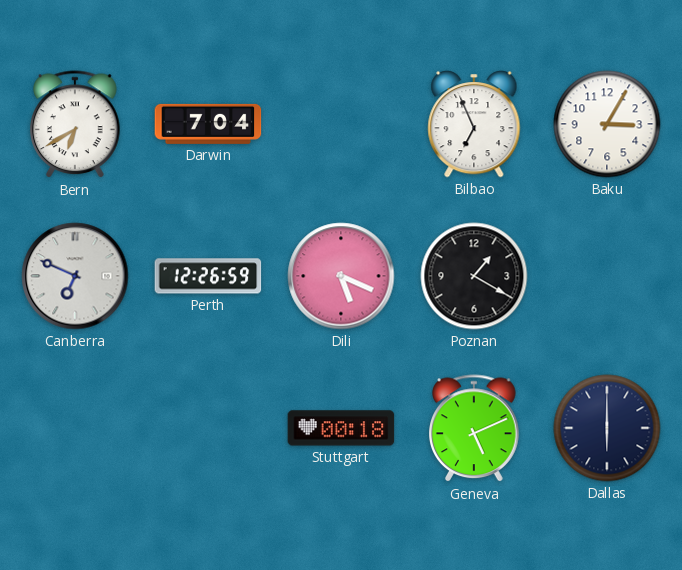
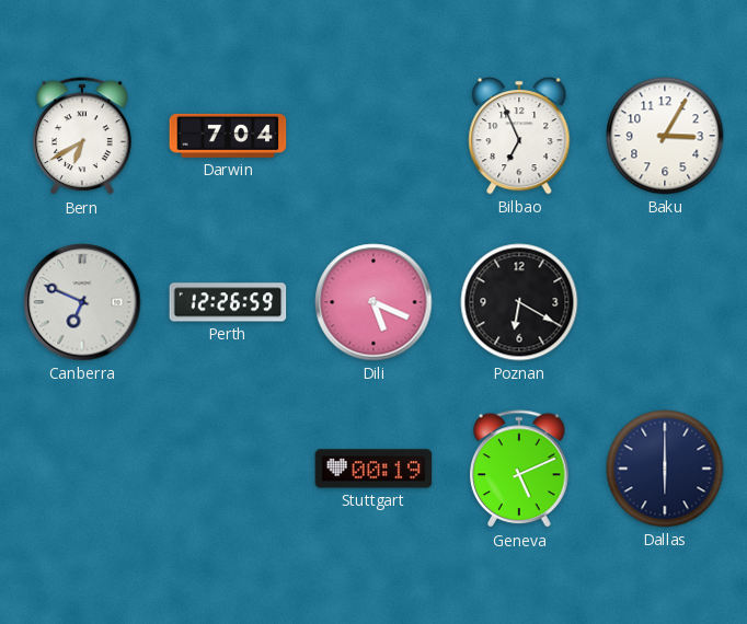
Poznan: 1:20 -> 6:20
Stuttgart: 00:18 -> 00:19
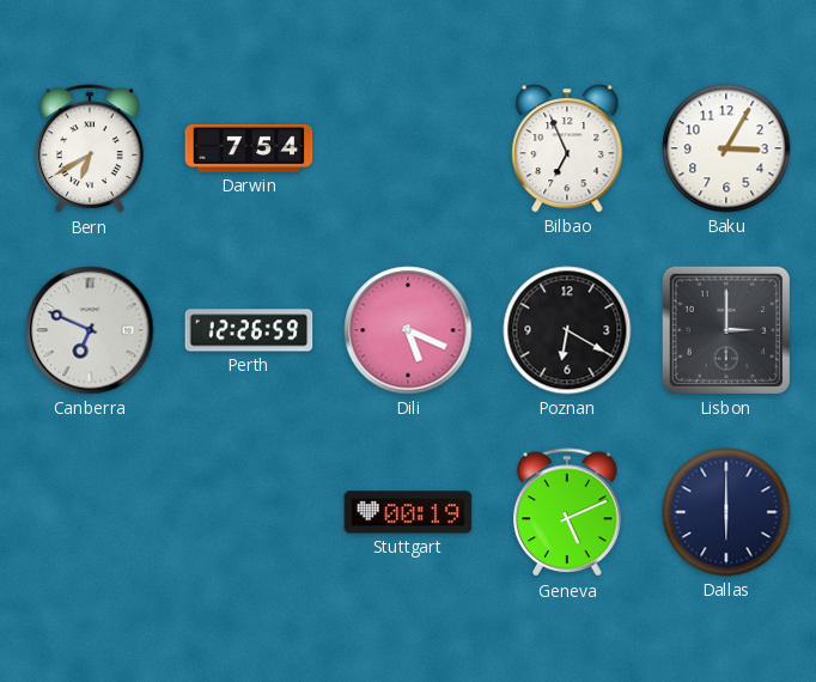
Darwin: 7:04 -> 7:54
Lisbon: none -> 3:00
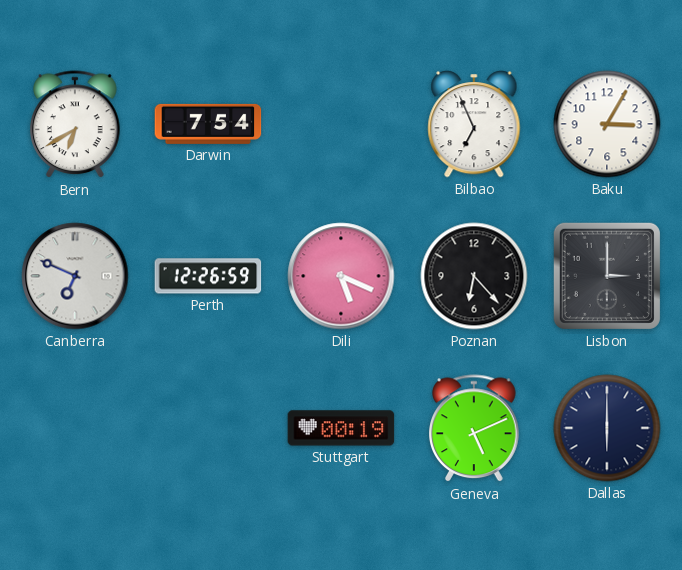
Poznan: 6:20 -> 6:23
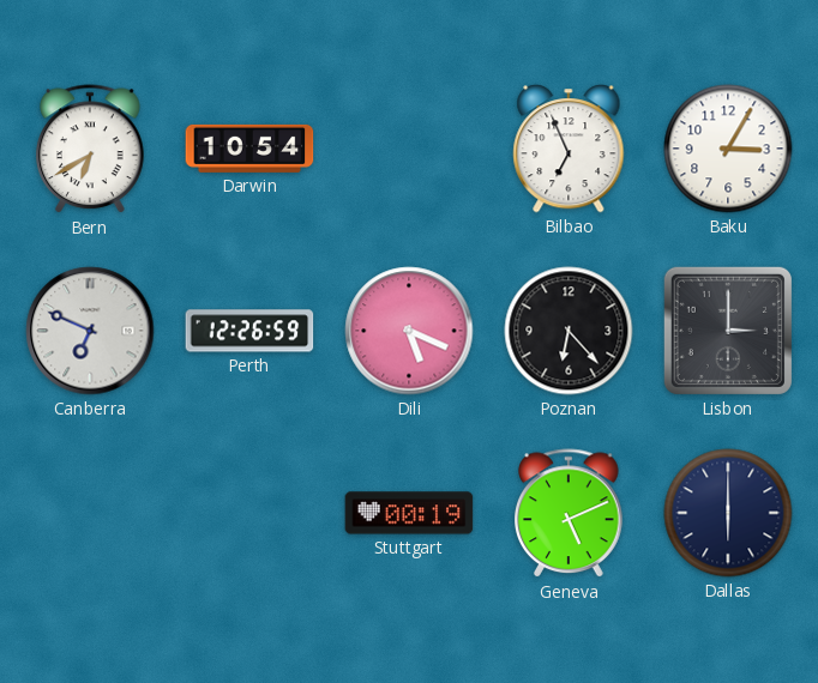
Darwin: 7:54 -> 10:54
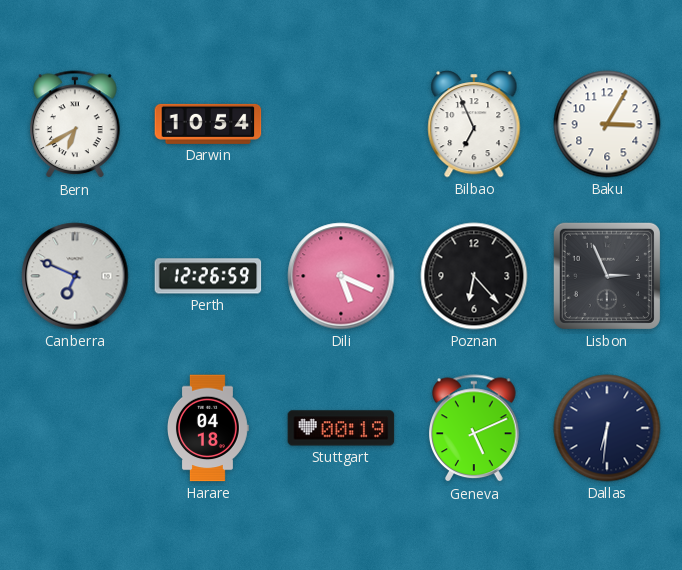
Lisbon: 3:00 -> 2:56
Harare: none -> 04:18
Dallas: 6:00 -> 6:31
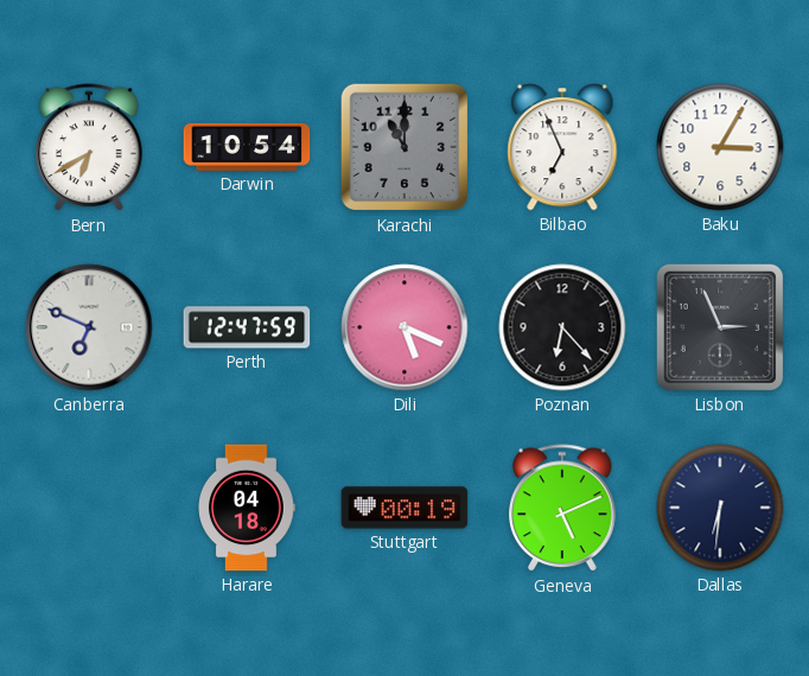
Karachi: none -> 11:00
Perth: 12:26 -> 12:47
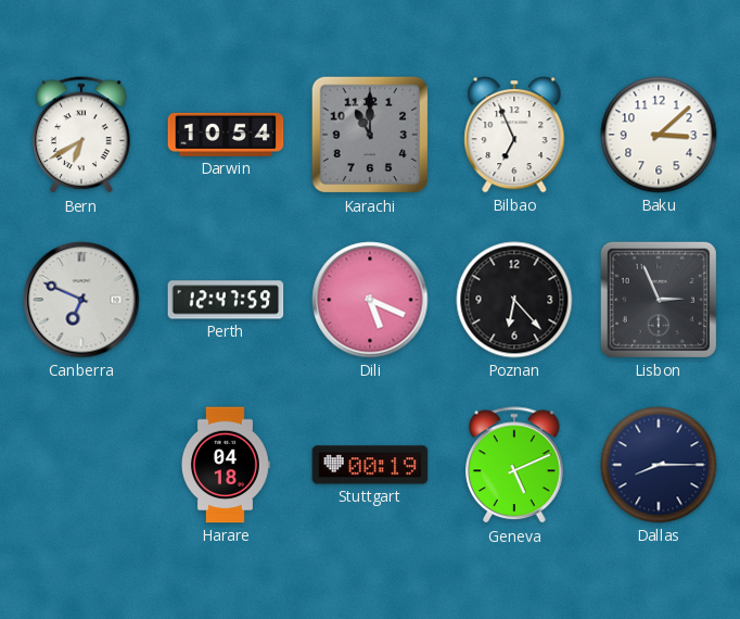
Baku: 3:05 -> 3:08
Dallas: 6:31 -> 8:15
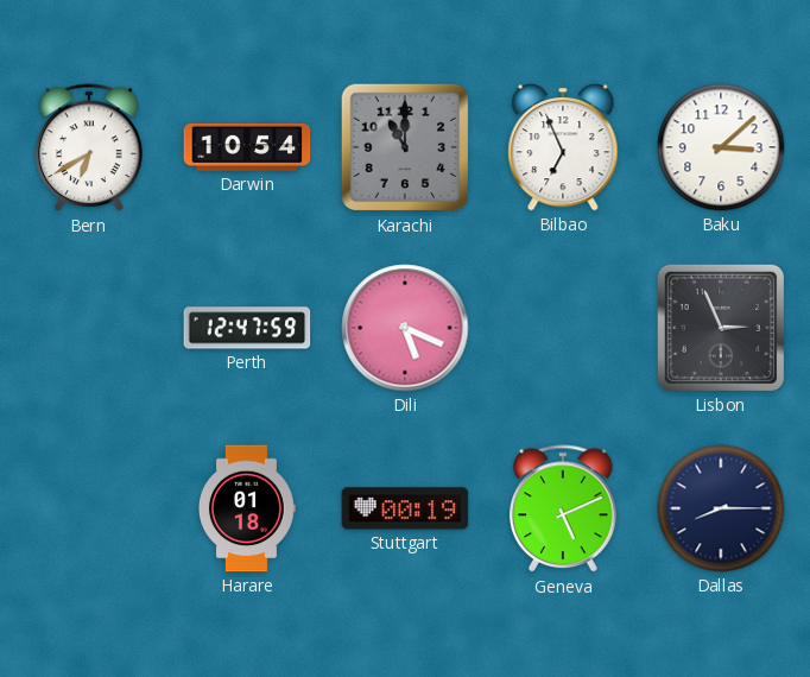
Canberra: 6:49 -> none
Poznan: 6:23 -> none
Harare: 04:18 -> 01:18
